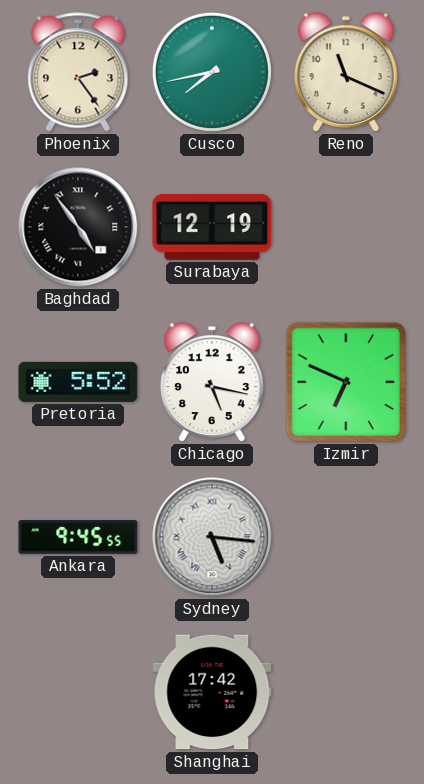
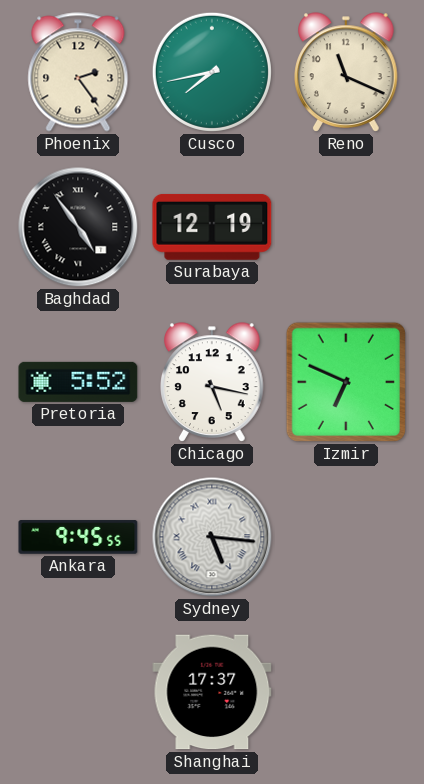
Shanghai: 17:42 -> 17:37
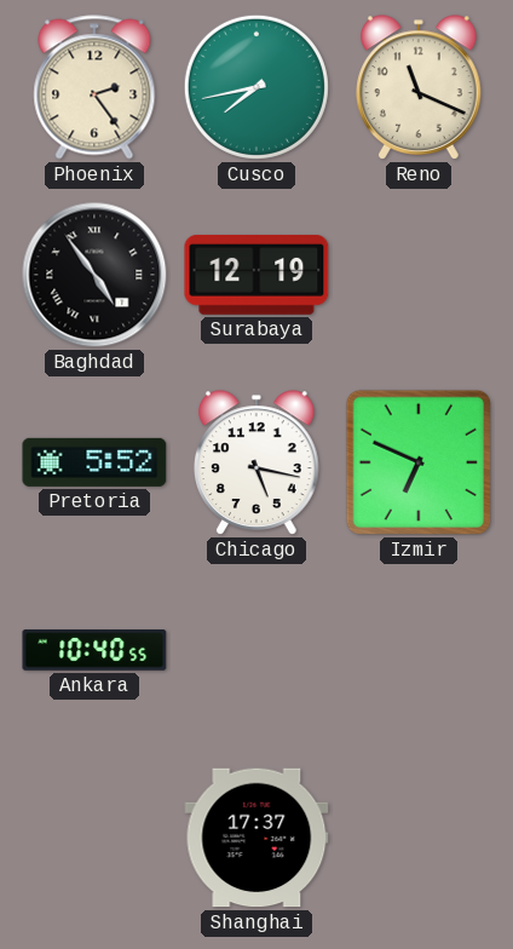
Ankara: 9:45 -> 10:40
Sydney: 5:16 -> none
